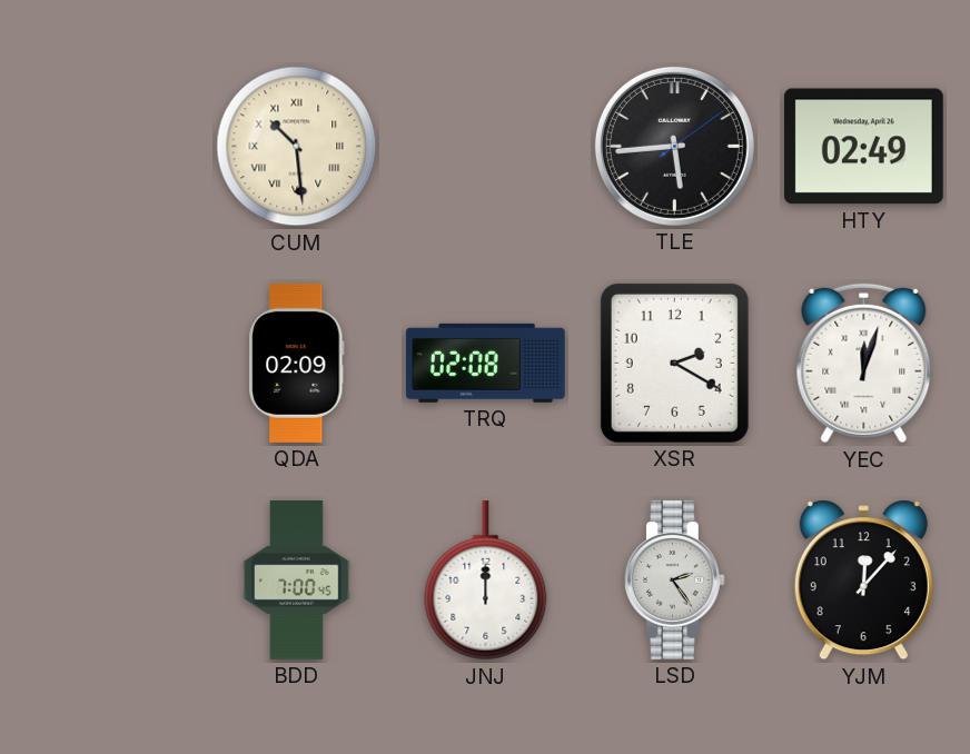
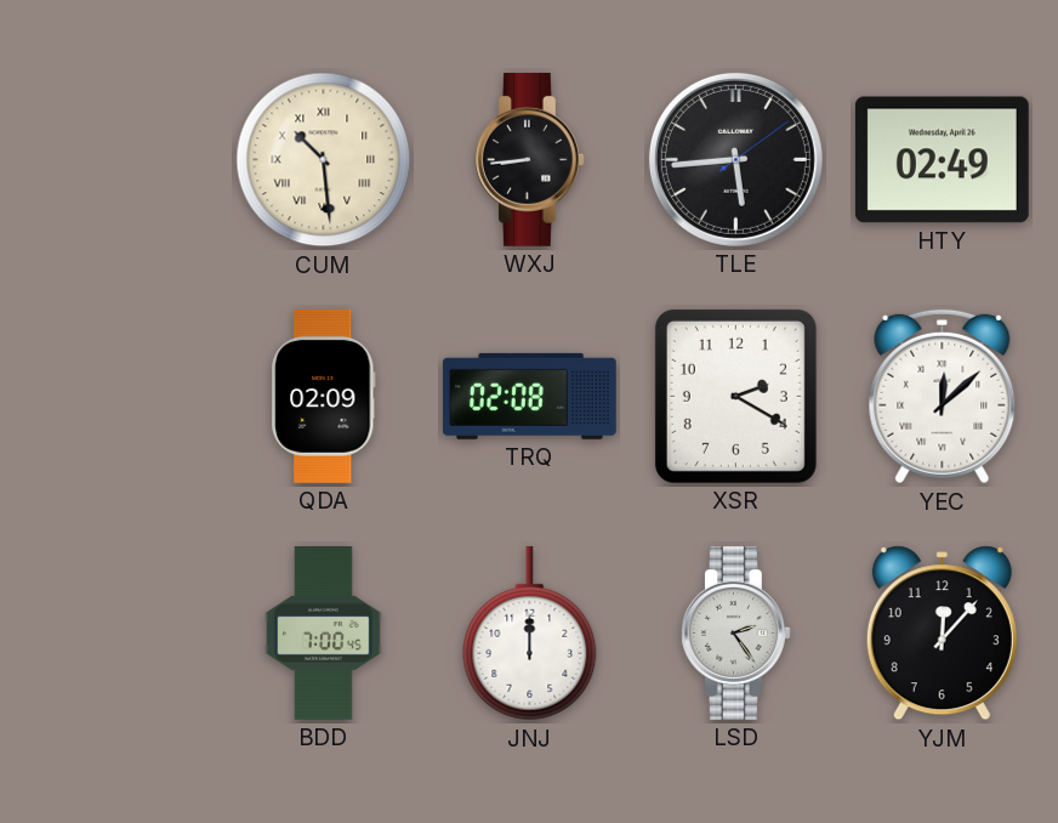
WXJ: none -> 8:44
YEC: 12:03 -> 12:08
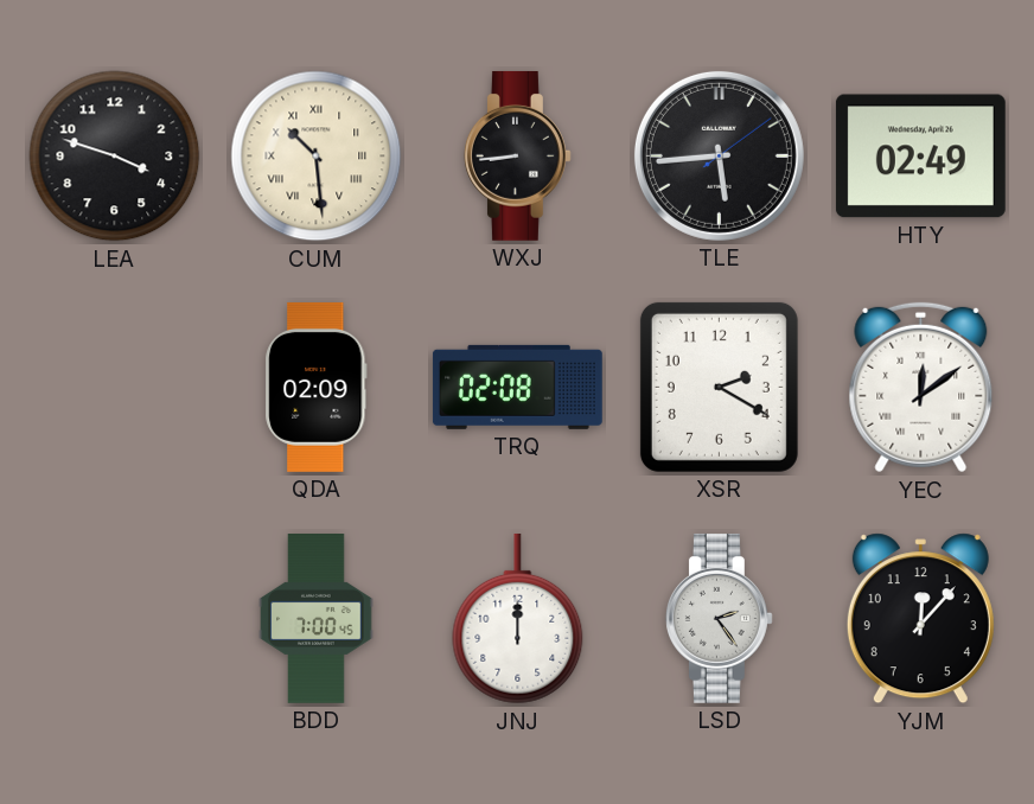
LEA: none -> 3:48
YEC: 12:08 -> 12:09
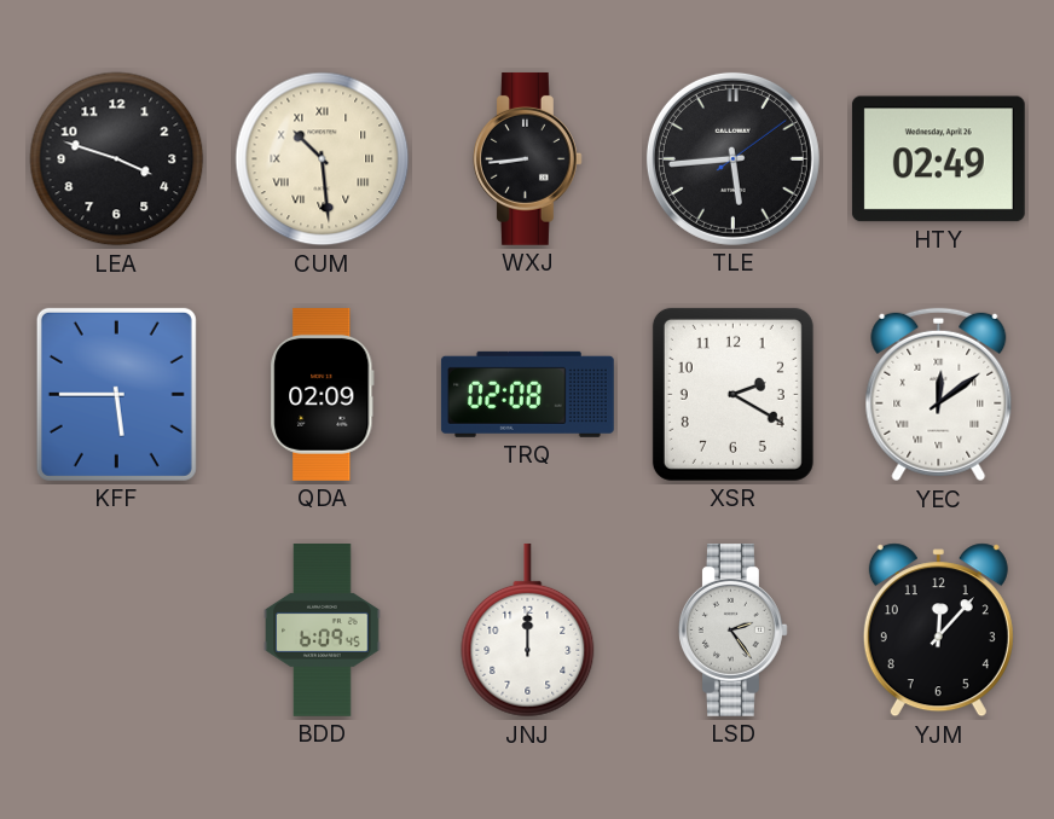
KFF: none -> 5:45
BDD: 7:00 -> 6:09
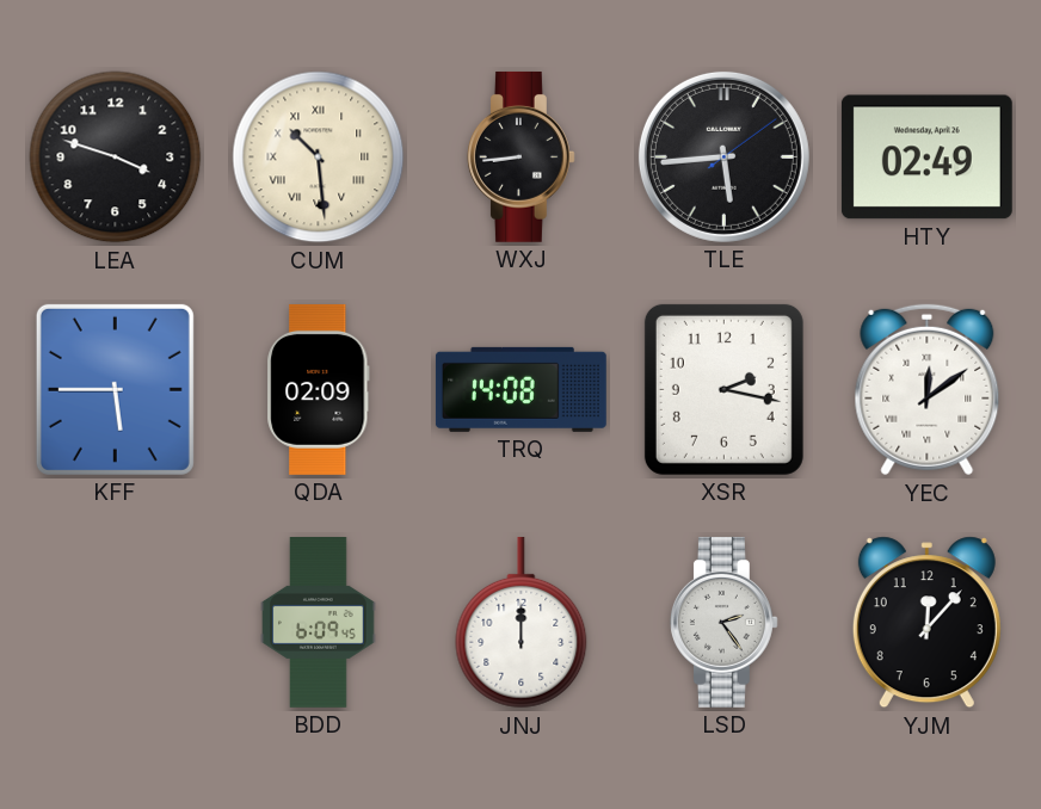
TRQ: 02:08 -> 14:08
XSR: 2:20 -> 2:17
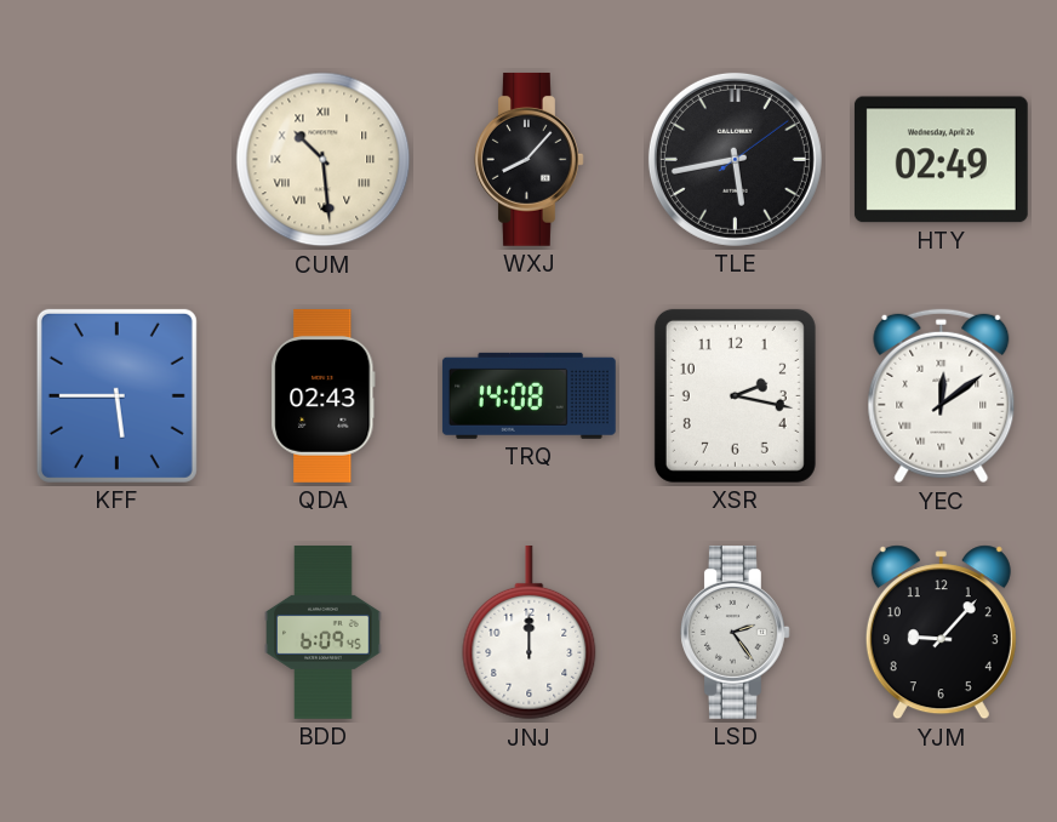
LEA: 3:48 -> none
WXJ: 8:44 -> 8:07
TLE: 5:44 -> 5:43
QDA: 02:09 -> 02:43
YJM: 12:07 -> 9:07
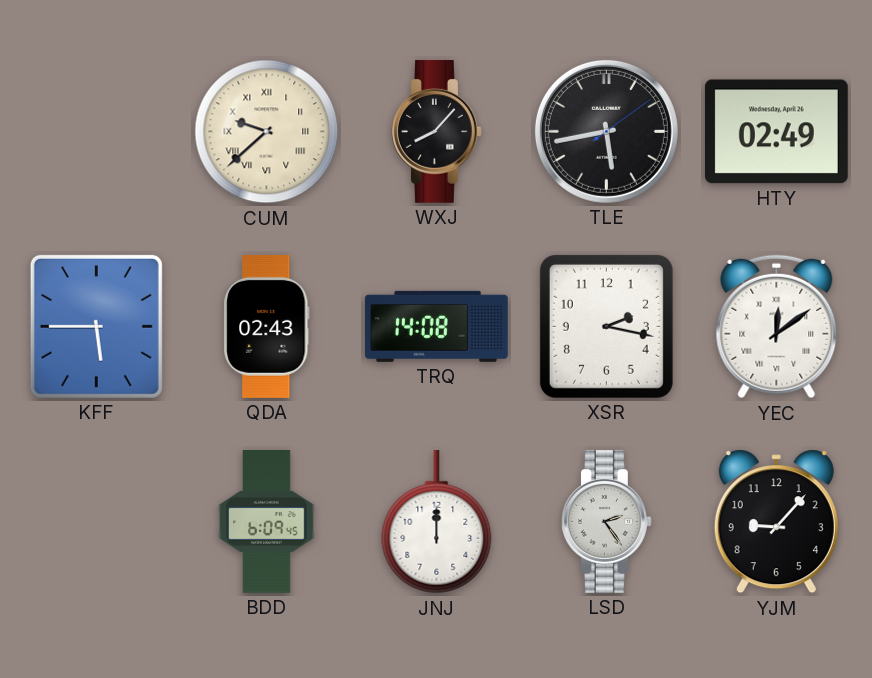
CUM: 10:29 -> 9:38
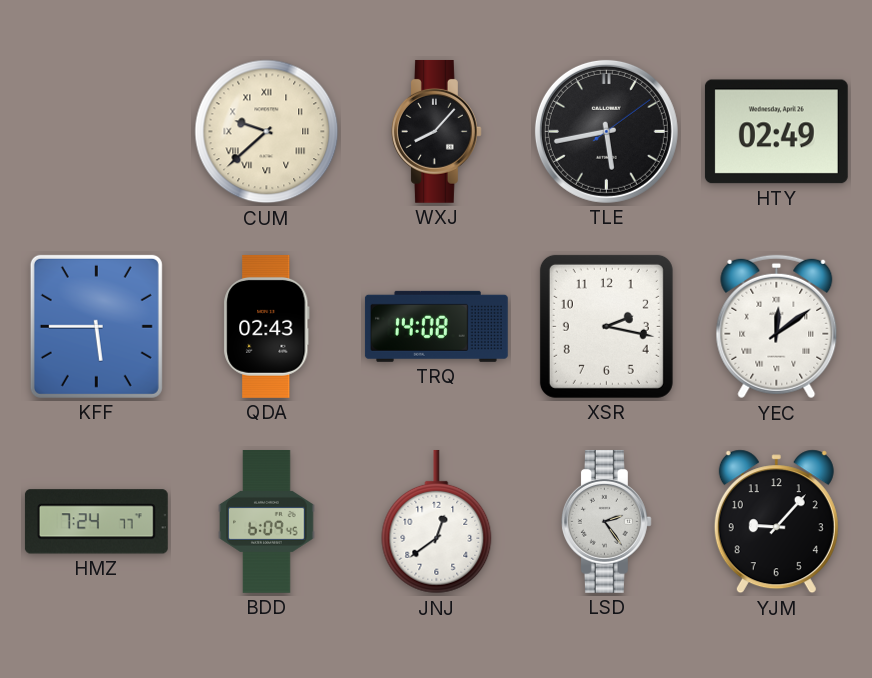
HMZ: none -> 7:24
JNJ: 12:00 -> 12:39
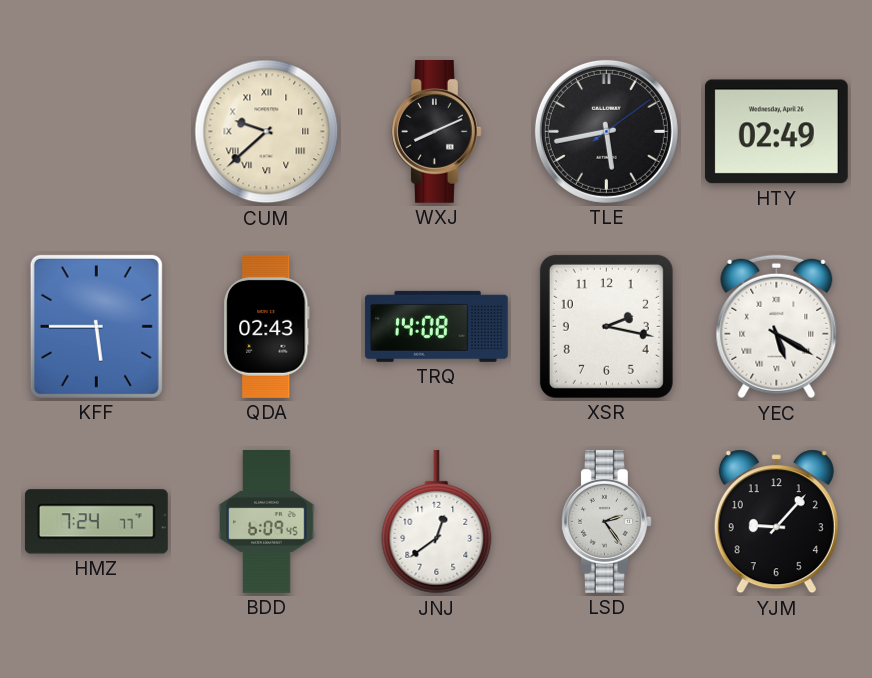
WXJ: 8:07 -> 8:11
YEC: 12:09 -> 5:20
